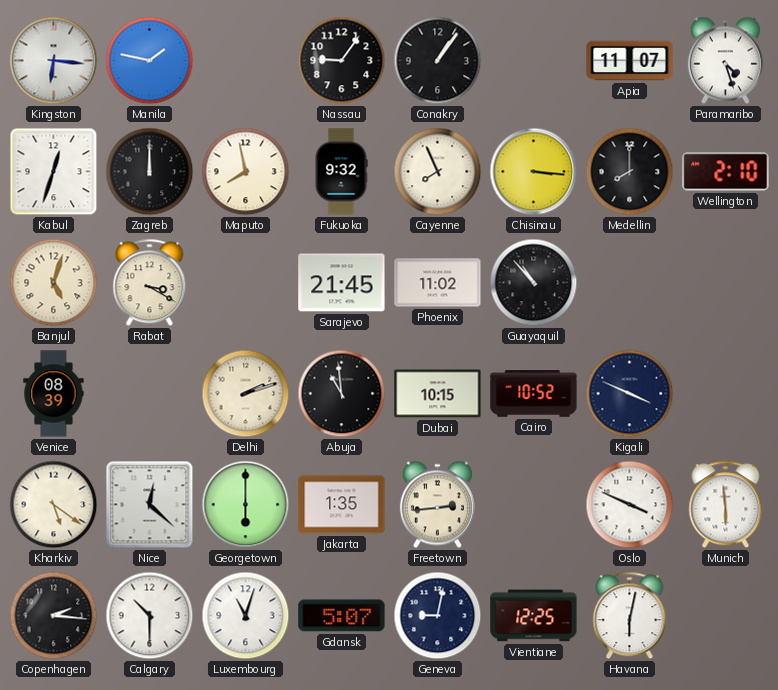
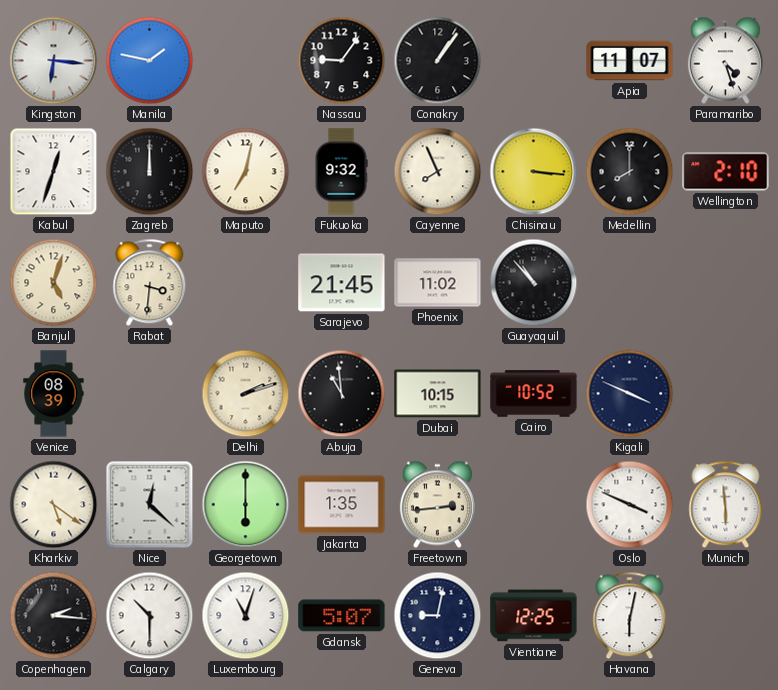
Maputo: 7:58 -> 7:02
Rabat: 3:20 -> 3:31
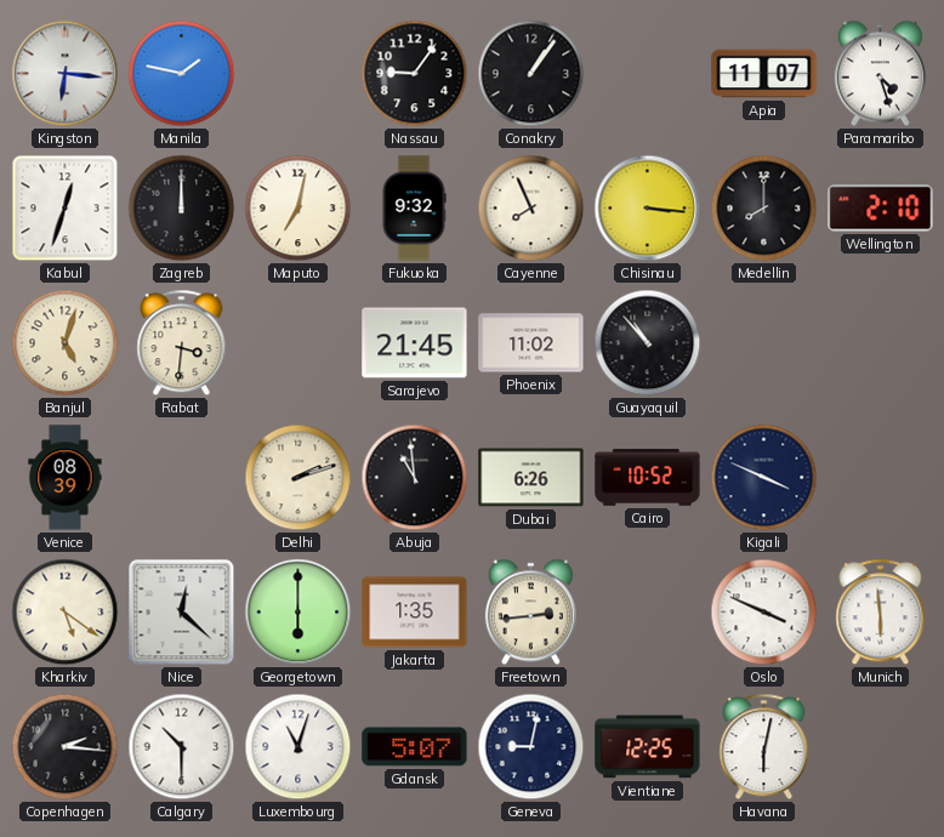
Dubai: 10:15 -> 6:26
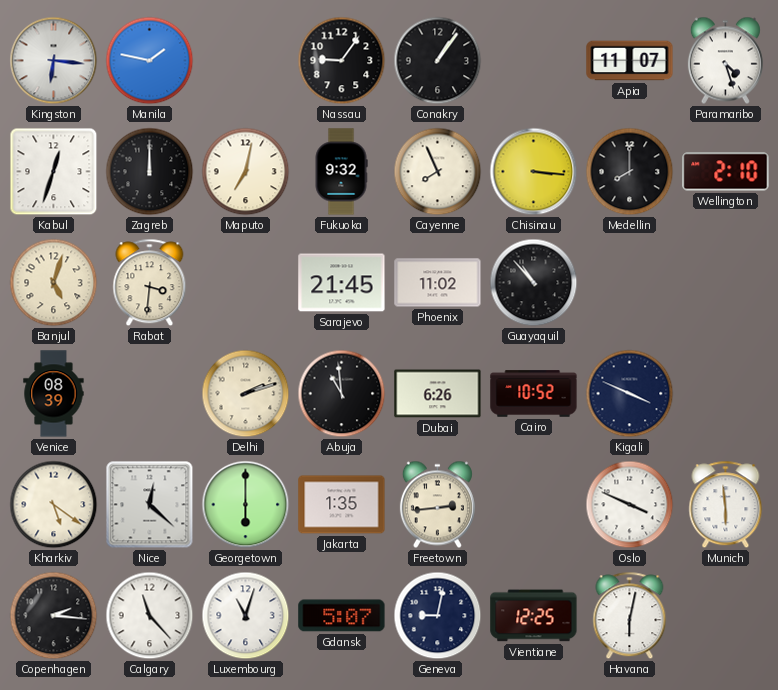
Calgary: 10:30 -> 11:23
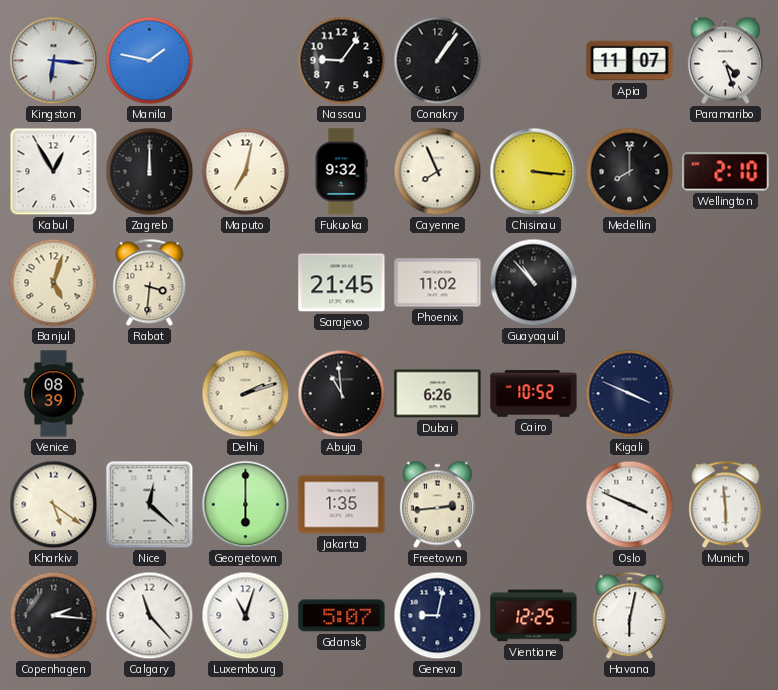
Kabul: 12:33 -> 12:55
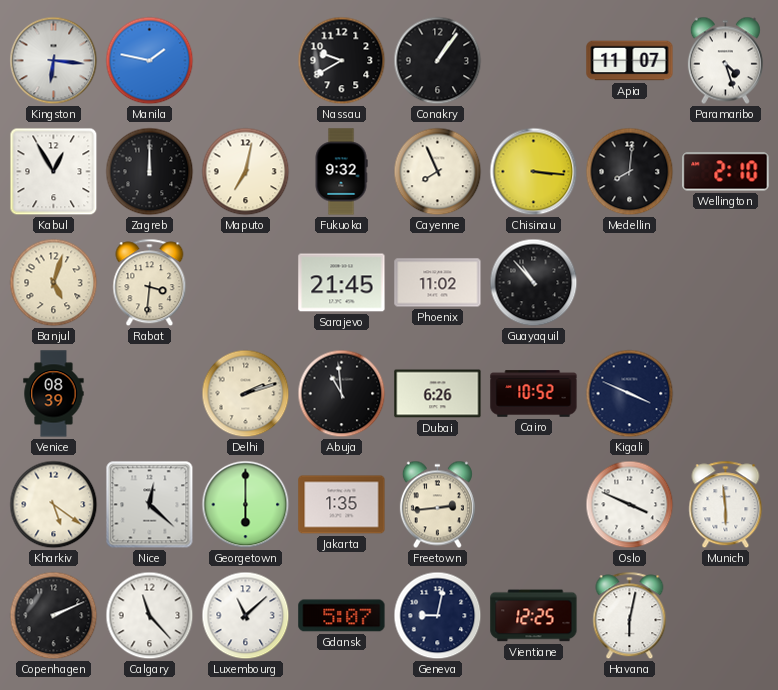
Nassau: 9:06 -> 9:40
Medellin: 8:00 -> 8:01
Copenhagen: 2:16 -> 2:11
Luxembourg: 11:03 -> 11:08
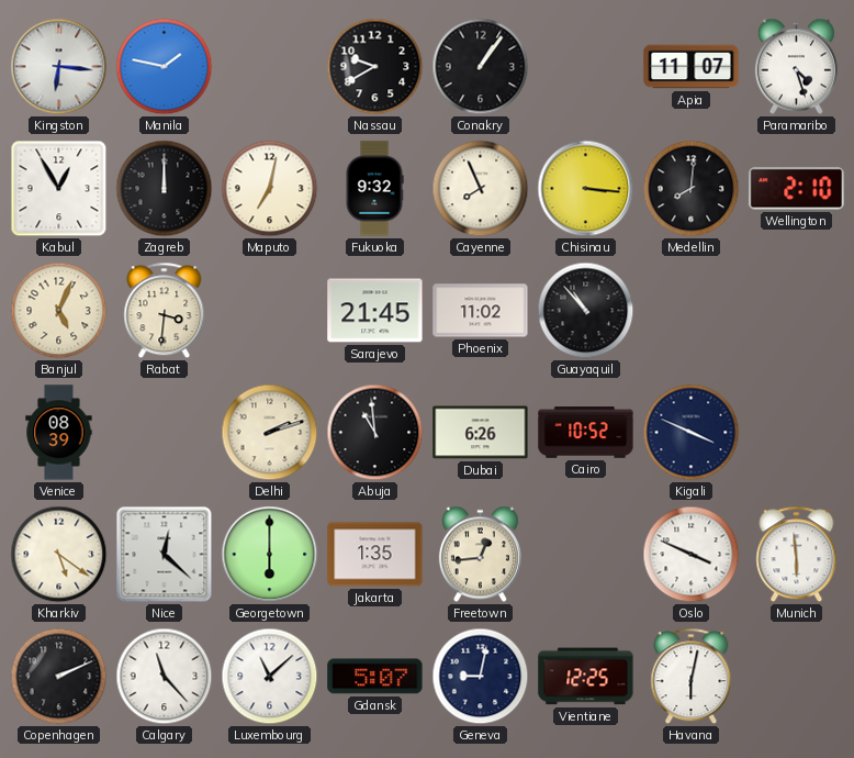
Banjul: 5:03 -> 5:04
Freetown: 2:44 -> 12:44
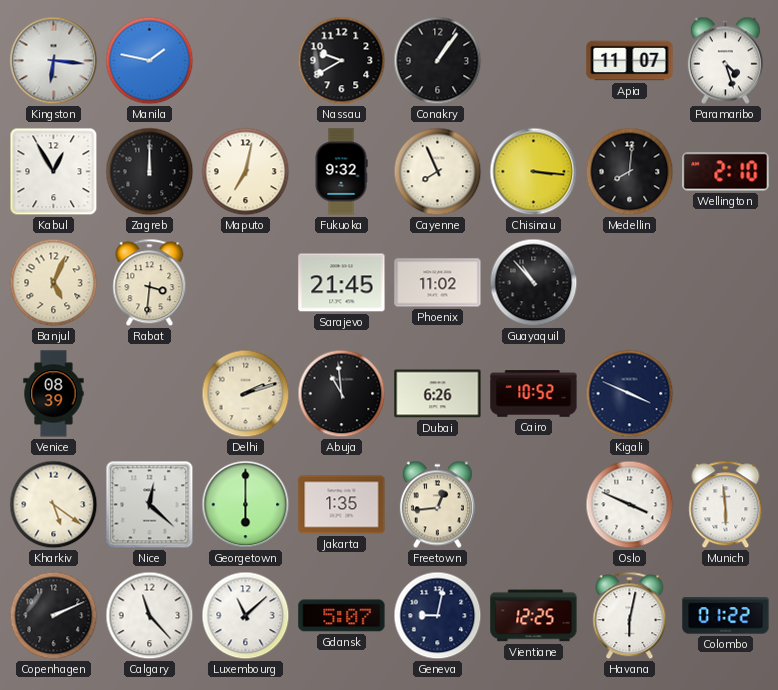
Colombo: none -> 01:22
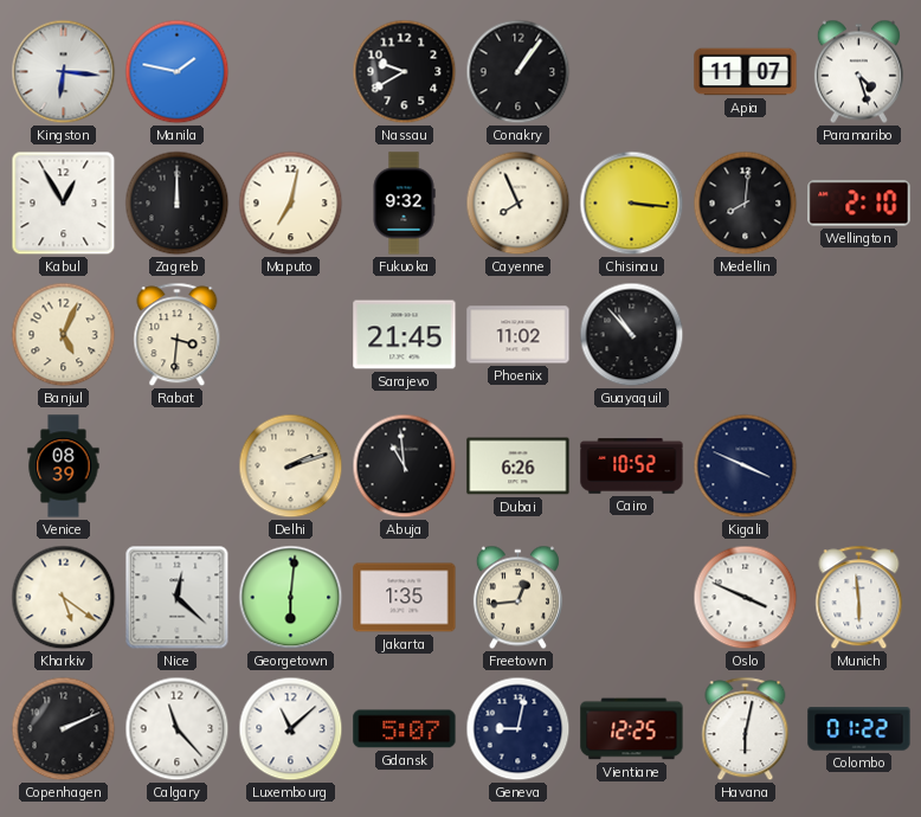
Georgetown: 6:00 -> 6:01
